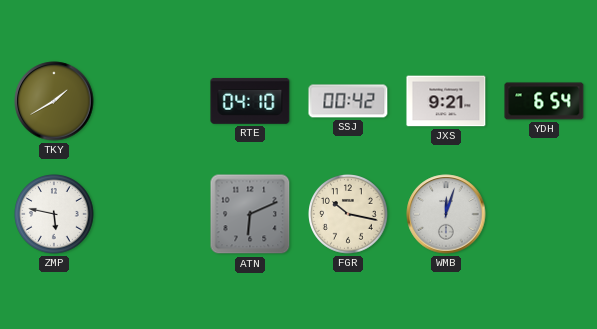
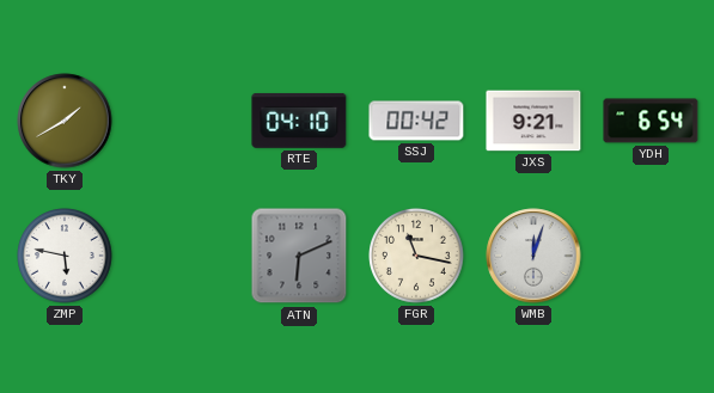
FGR: 10:17 -> 11:17
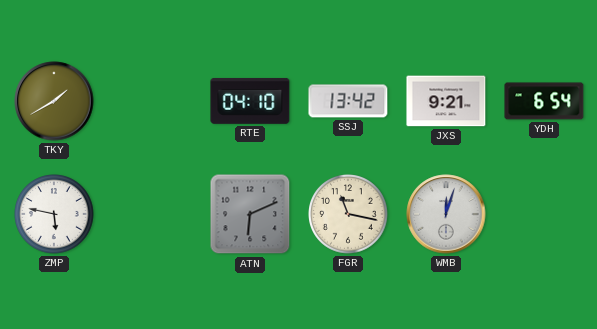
SSJ: 00:42 -> 13:42
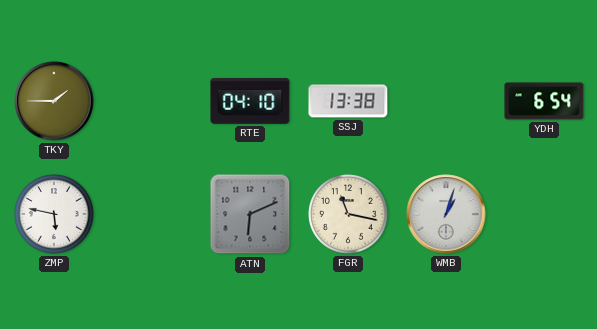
TKY: 1:40 -> 1:45
SSJ: 13:42 -> 13:38
JXS: 9:21 -> none
WMB: 12:03 -> 1:03
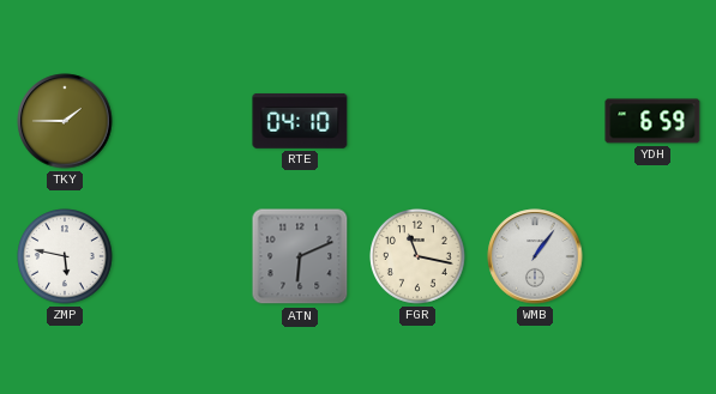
SSJ: 13:38 -> none
YDH: 6:54 -> 6:59
WMB: 1:03 -> 1:06
